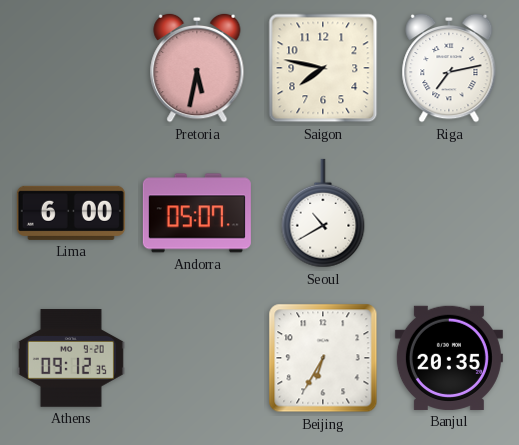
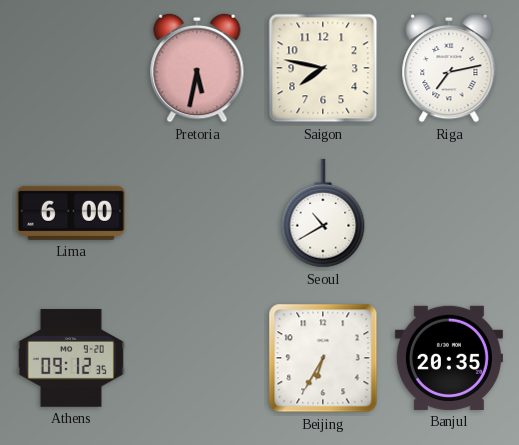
Andorra: 05:07 -> none
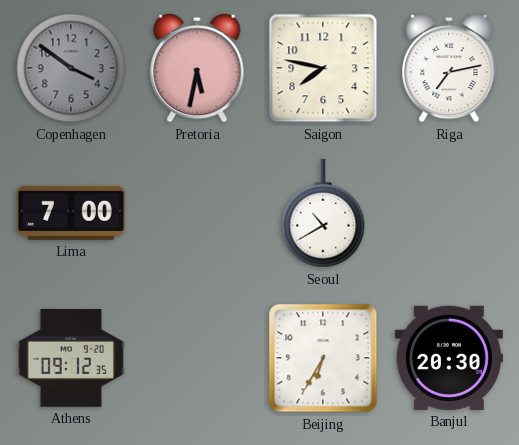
Copenhagen: none -> 3:51
Lima: 6:00 -> 7:00
Banjul: 20:35 -> 20:30
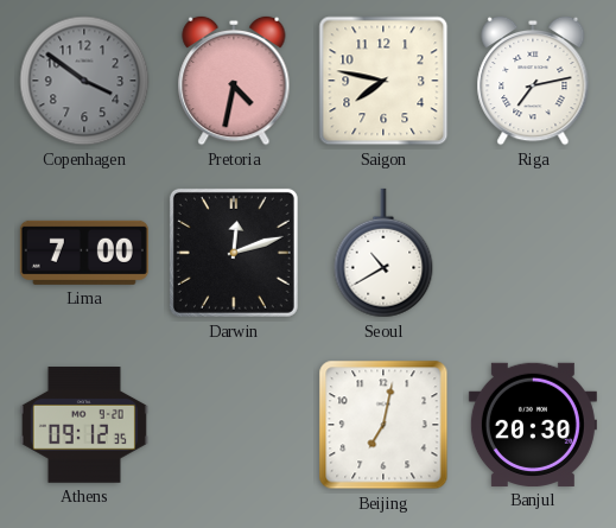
Pretoria: 5:32 -> 4:32
Darwin: none -> 12:12
Beijing: 6:35 -> 7:02
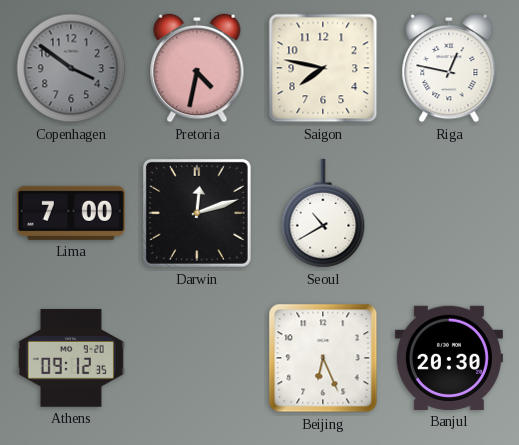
Riga: 7:13 -> 12:47
Beijing: 7:02 -> 6:26
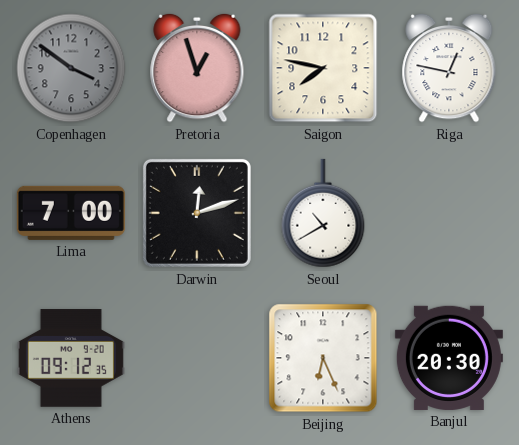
Pretoria: 4:32 -> 12:57
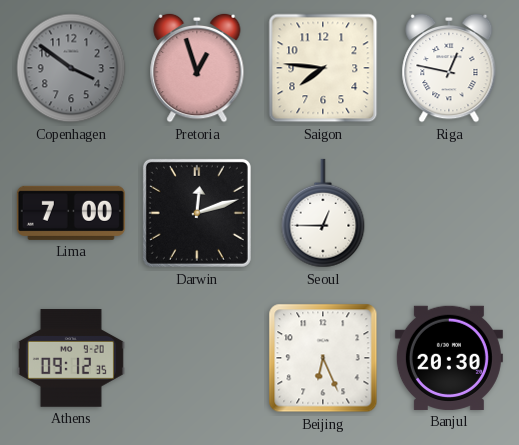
Saigon: 7:47 -> 7:46
Seoul: 10:40 -> 12:45
